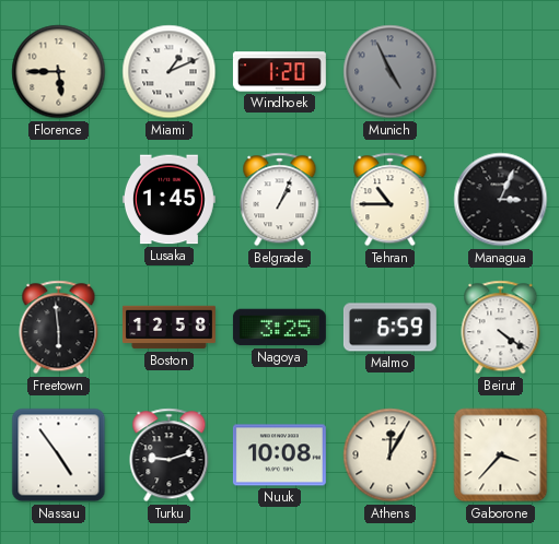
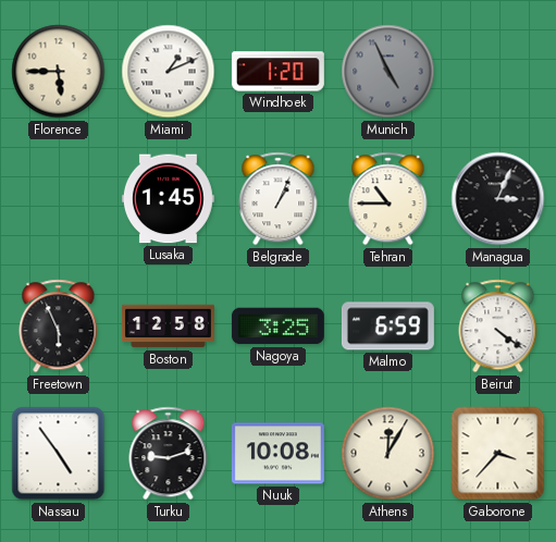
Freetown: 5:59 -> 5:56
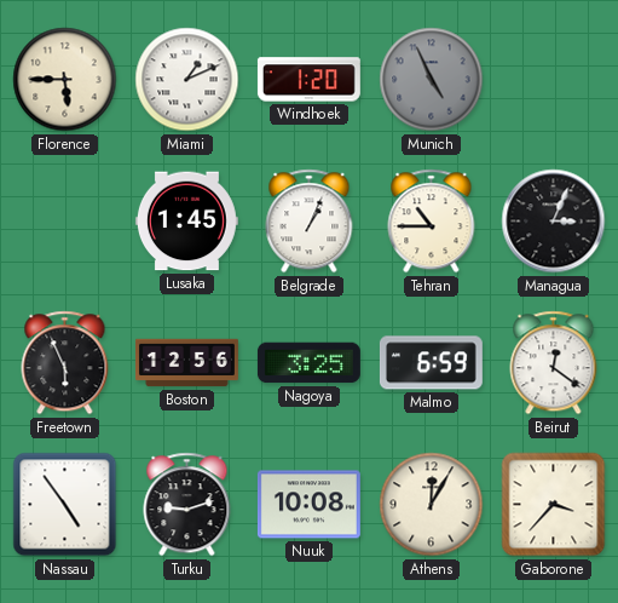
Boston: 12:58 -> 12:56
Beirut: 4:21 -> 12:21
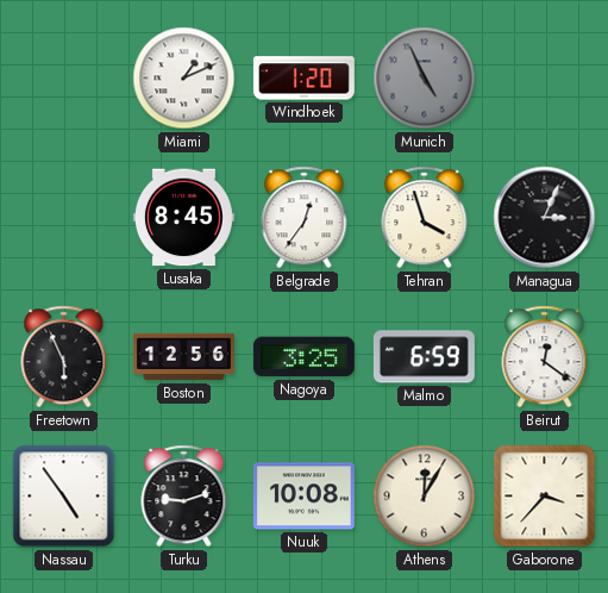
Florence: 5:45 -> none
Lusaka: 1:45 -> 8:45
Belgrade: 1:04 -> 12:36
Tehran: 10:45 -> 3:57
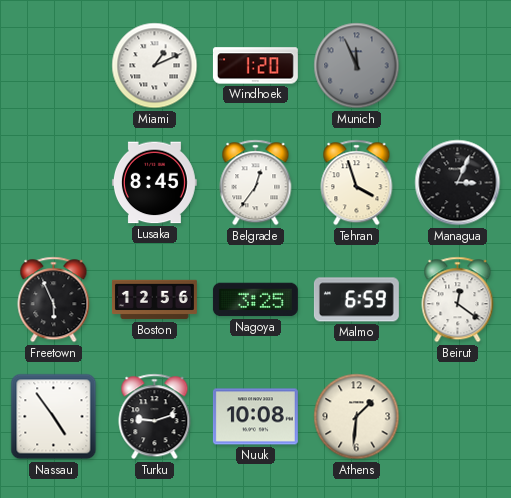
Munich: 4:56 -> 11:56
Athens: 12:05 -> 1:31
Gaborone: 3:37 -> none
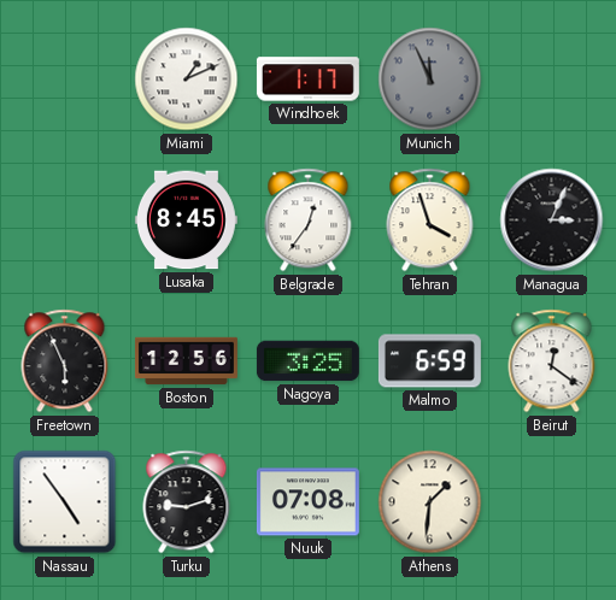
Windhoek: 1:20 -> 1:17
Nuuk: 10:08 -> 07:08
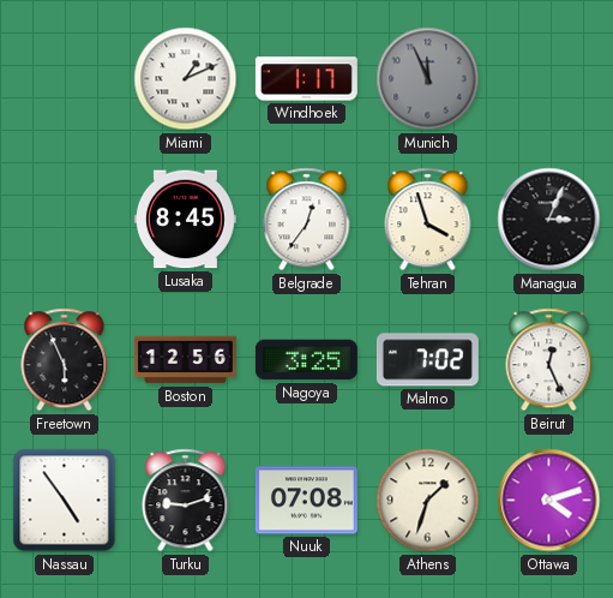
Malmo: 6:59 -> 7:02
Beirut: 12:21 -> 12:26
Athens: 1:31 -> 1:33
Ottawa: none -> 4:12
